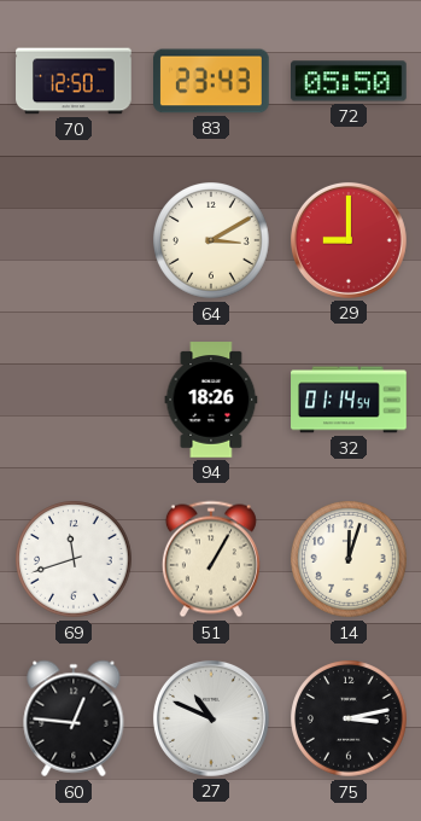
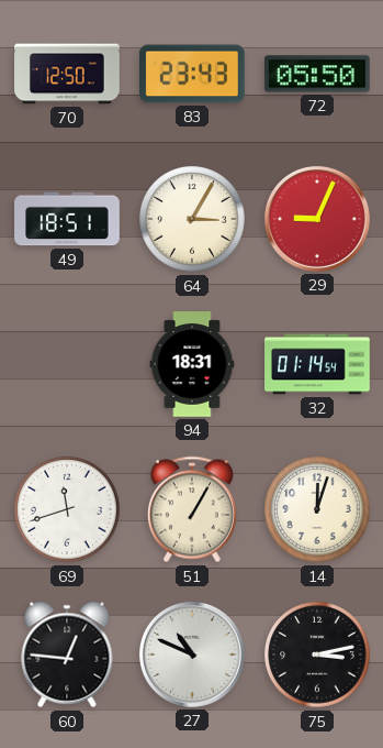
49: none -> 18:51
64: 3:10 -> 3:05
29: 9:00 -> 9:04
94: 18:26 -> 18:31
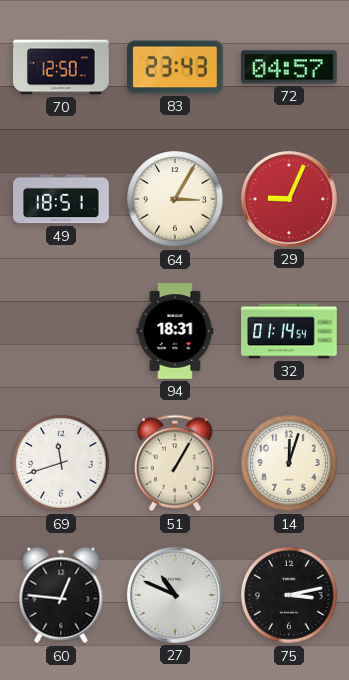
72: 05:50 -> 04:57
